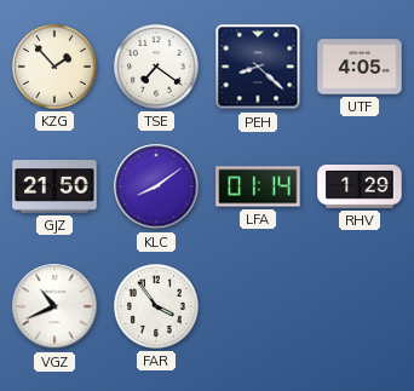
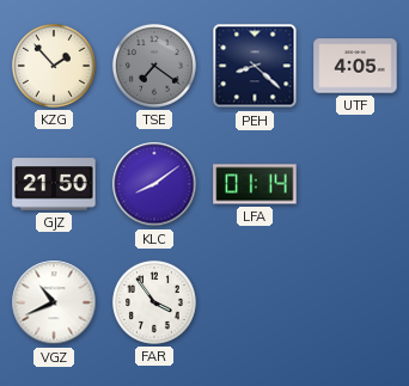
TSE dial: white -> grey
RHV: 1:29 -> none
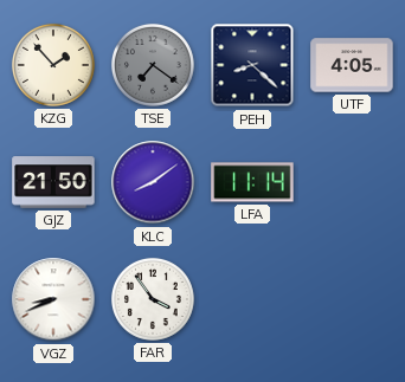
LFA: 01:14 -> 11:14
VGZ: 10:41 -> 8:41
